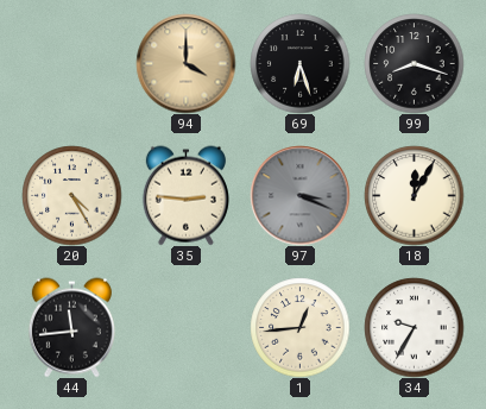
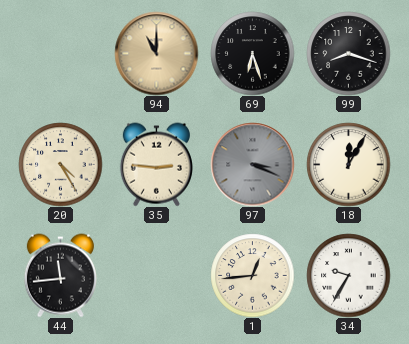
94: 4:00 -> 11:00
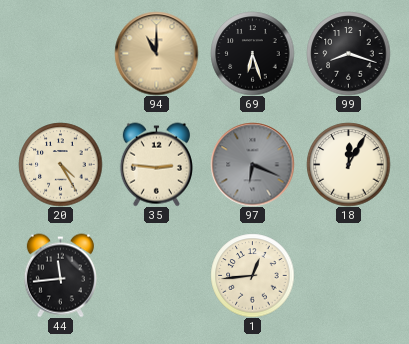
97: 3:19 -> 6:19
34: 9:35 -> none
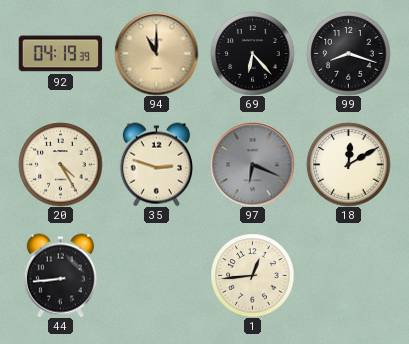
92: none -> 04:19
69: 6:27 -> 6:23
35: 2:46 -> 2:48
18: 12:05 -> 12:10
44: 11:44 -> 8:44
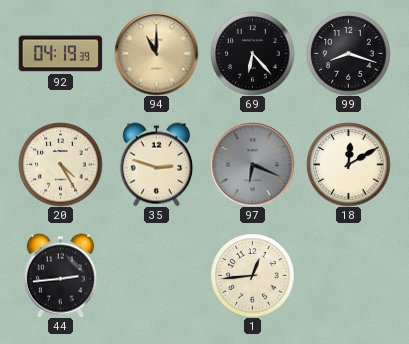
44: 8:44 -> 2:44
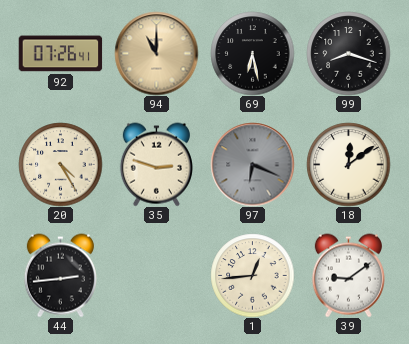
92: 04:19 -> 07:26
69: 6:23 -> 6:28
18: 12:10 -> 12:09
39: none -> 9:09
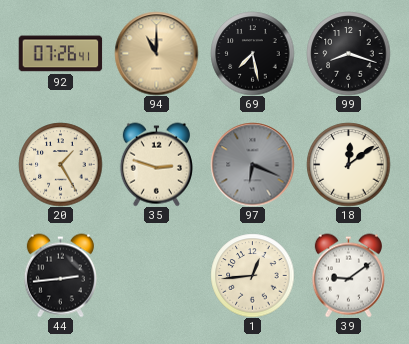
69: 6:28 -> 7:28
20: 4:25 -> 1:25
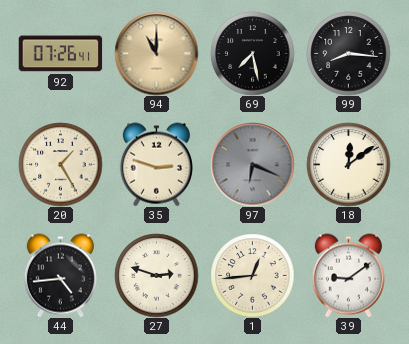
99: 8:18 -> 8:16
44: 2:44 -> 4:44
27: none -> 2:48
